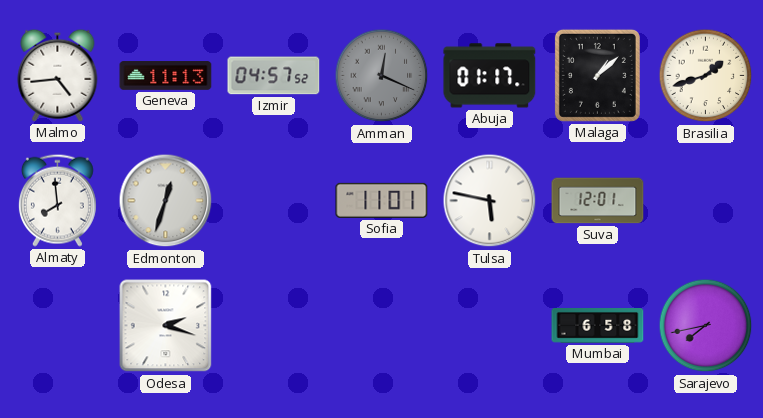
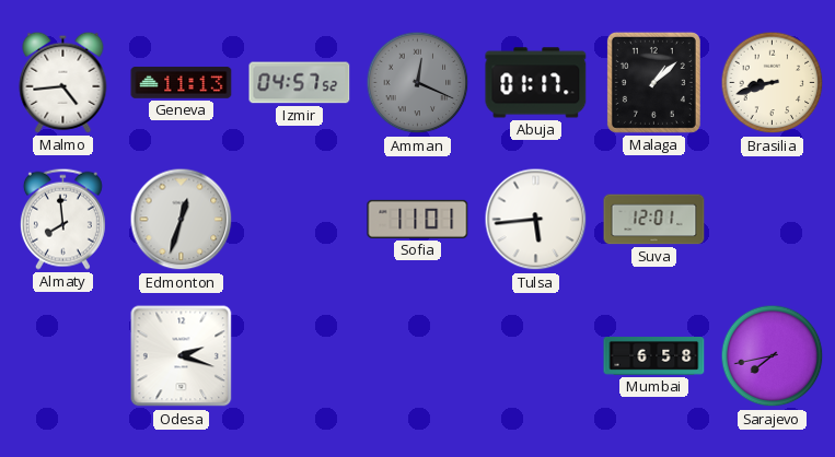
Brasilia: 1:42 -> 8:42
Tulsa: 5:47 -> 5:44
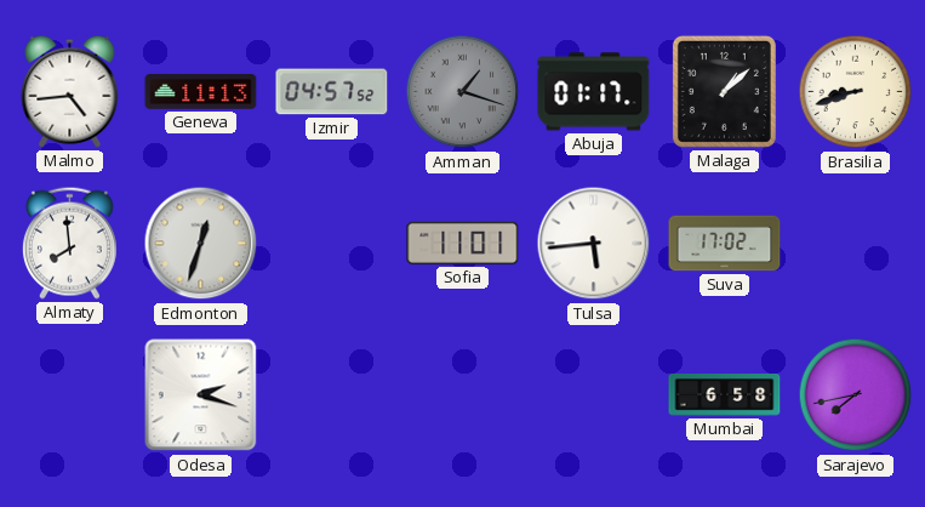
Amman: 12:19 -> 1:18
Suva: 12:01 -> 17:02
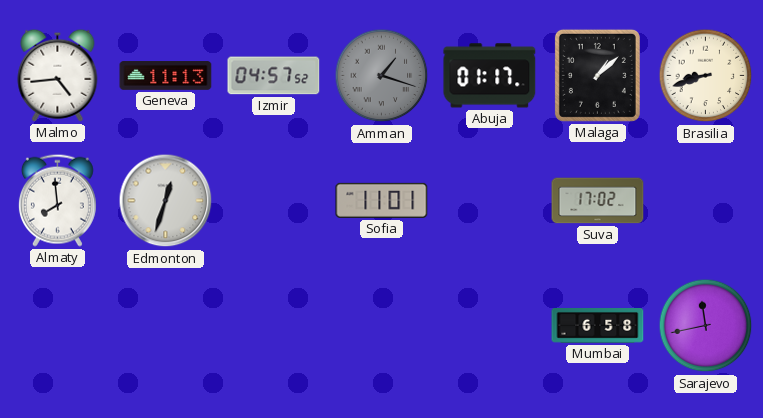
Tulsa: 5:44 -> none
Odesa: 2:18 -> none
Sarajevo: 7:43 -> 11:43
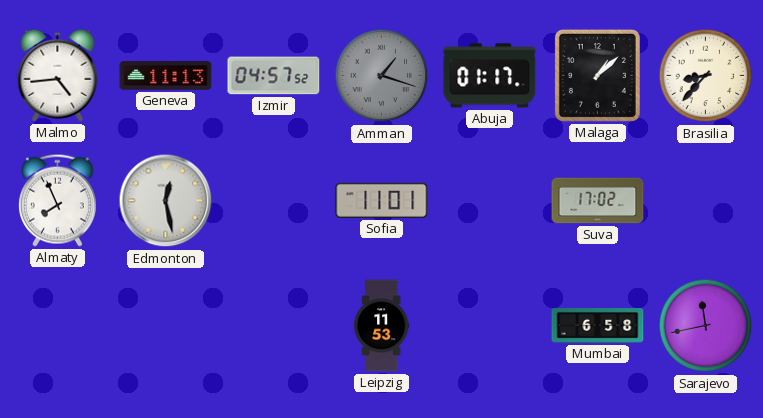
Brasilia: 8:42 -> 8:37
Almaty: 7:59 -> 7:56
Edmonton: 12:33 -> 12:28
Leipzig: none -> 11:53
